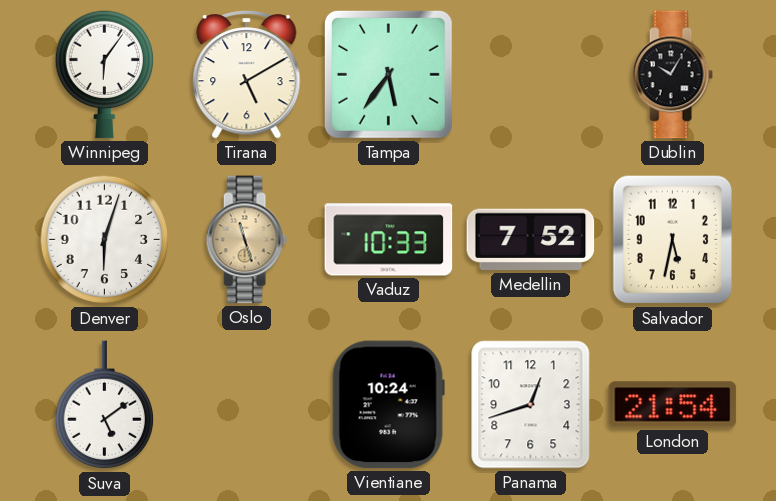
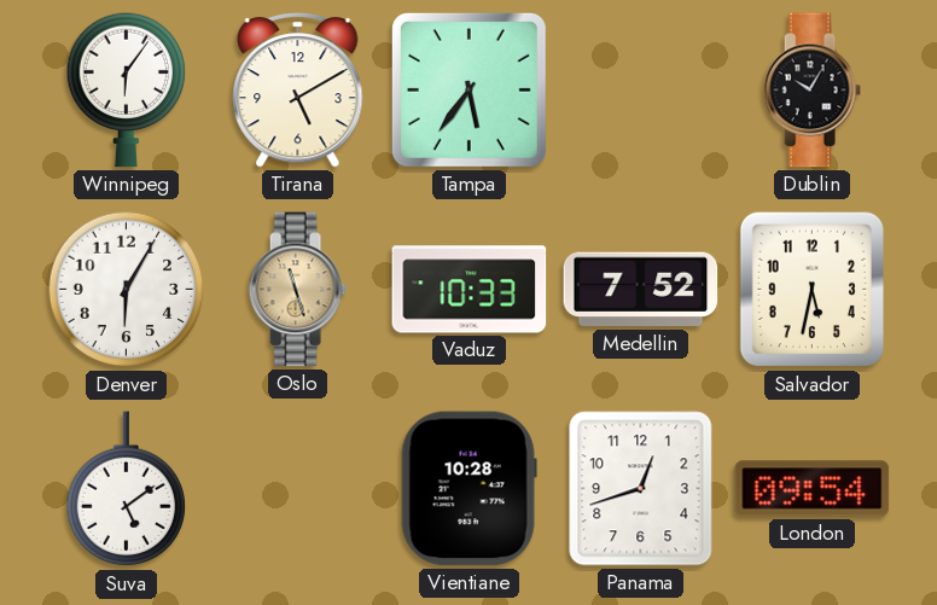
Denver: 6:03 -> 6:05
Vientiane: 10:24 -> 10:28
London: 21:54 -> 09:54
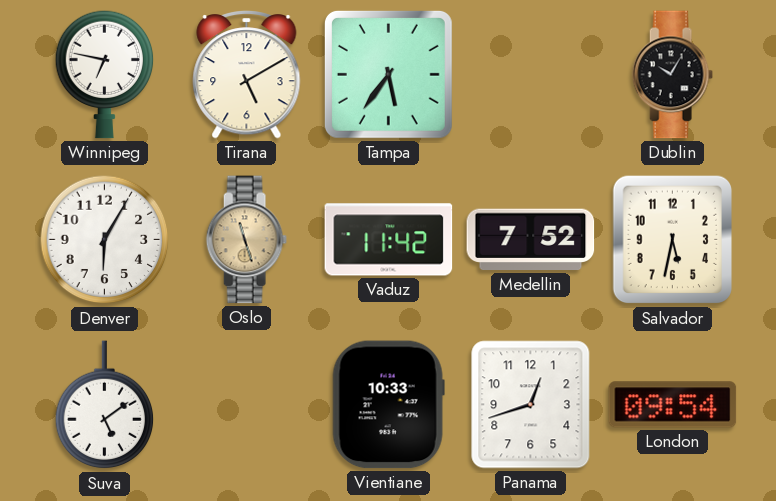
Winnipeg: 6:06 -> 6:47
Vaduz: 10:33 -> 11:42
Vientiane: 10:28 -> 10:33
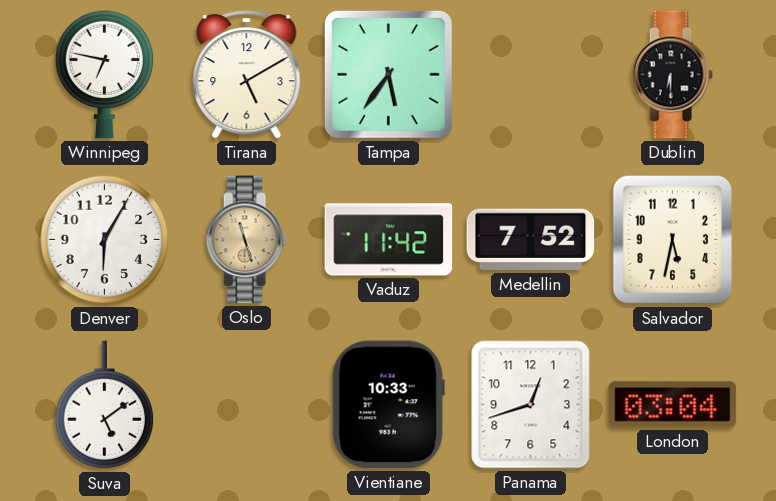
Dublin: 10:05 -> 6:30
London: 09:54 -> 03:04
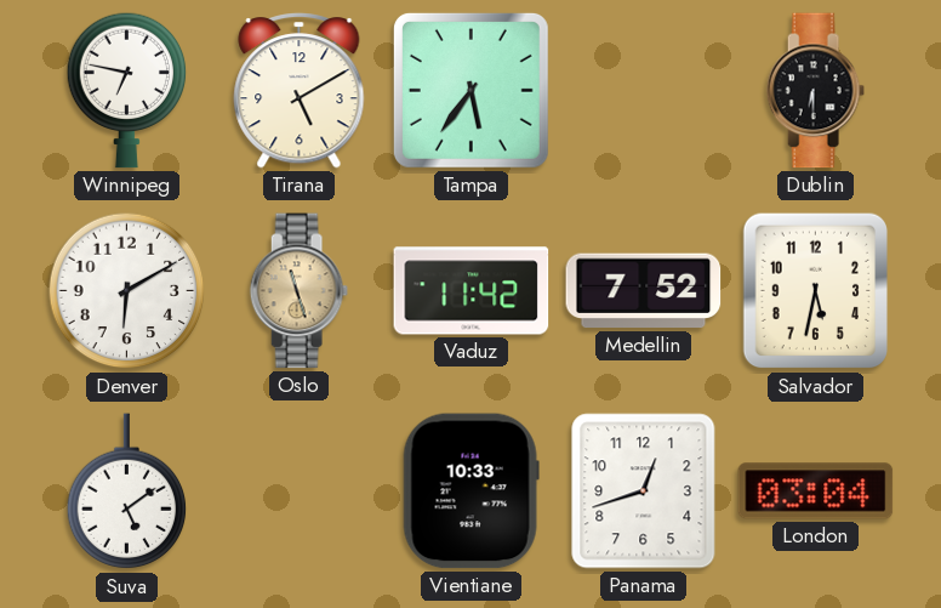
Denver: 6:05 -> 6:10
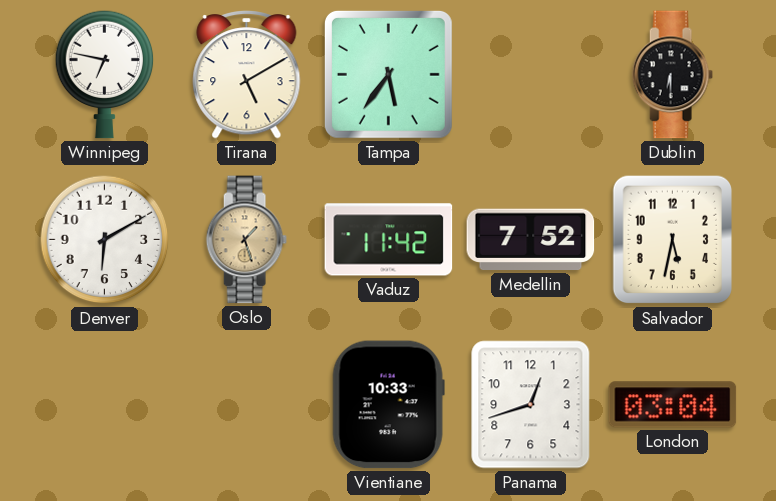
Oslo: 11:27 -> 1:27
Suva: 5:09 -> none
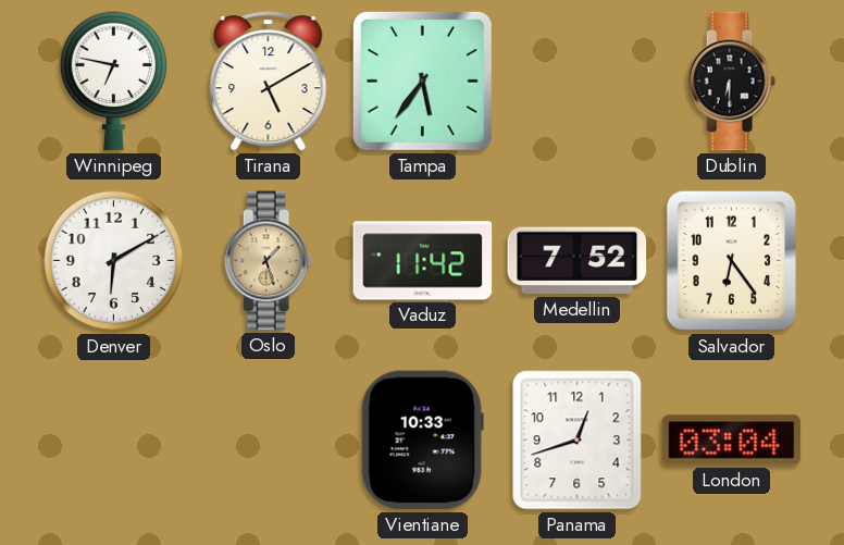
Salvador: 5:32 -> 6:24
